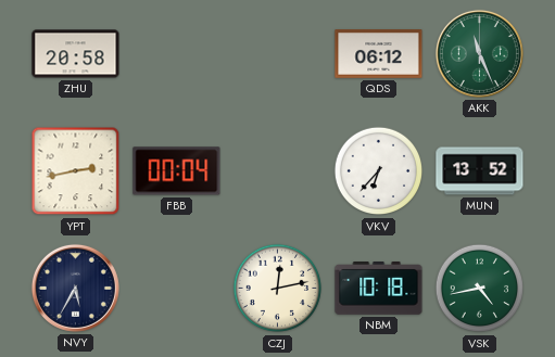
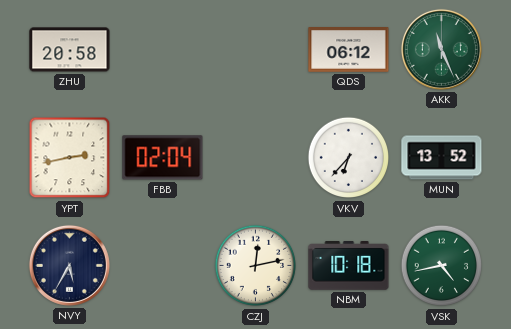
FBB: 00:04 -> 02:04
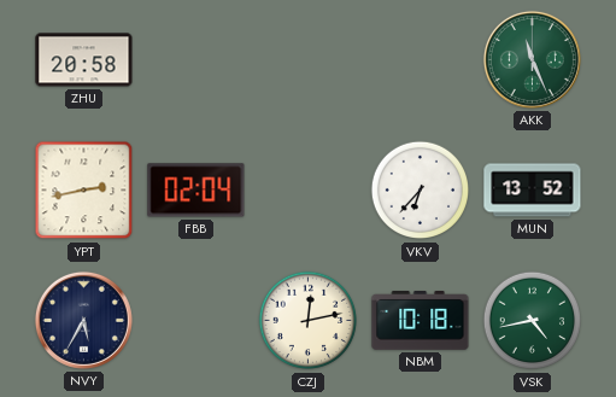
QDS: 06:12 -> none
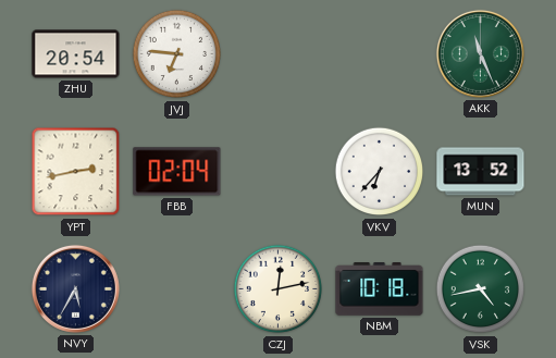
ZHU: 20:58 -> 20:54
JVJ: none -> 6:46
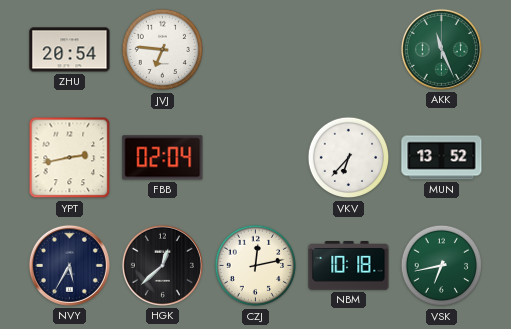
HGK: none -> 12:38
VSK: 4:43 -> 6:43
